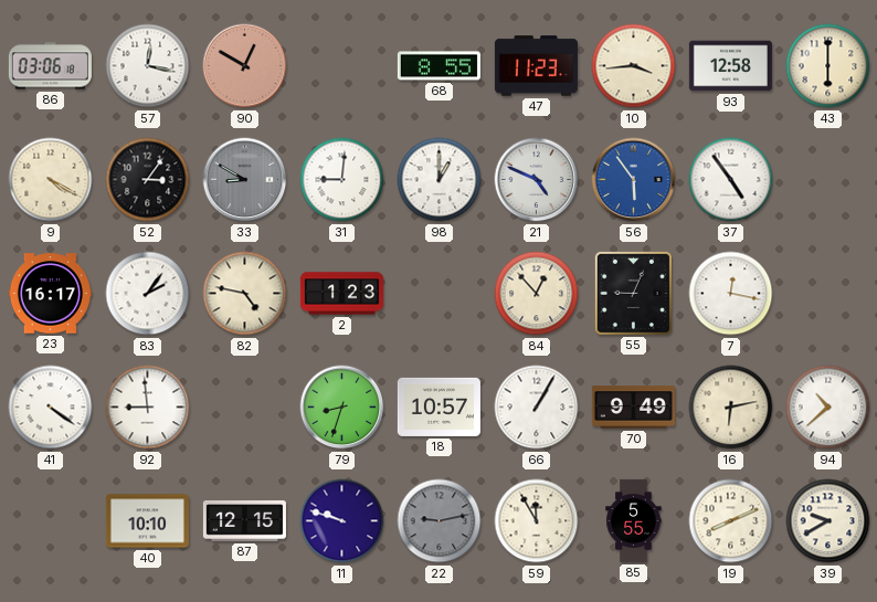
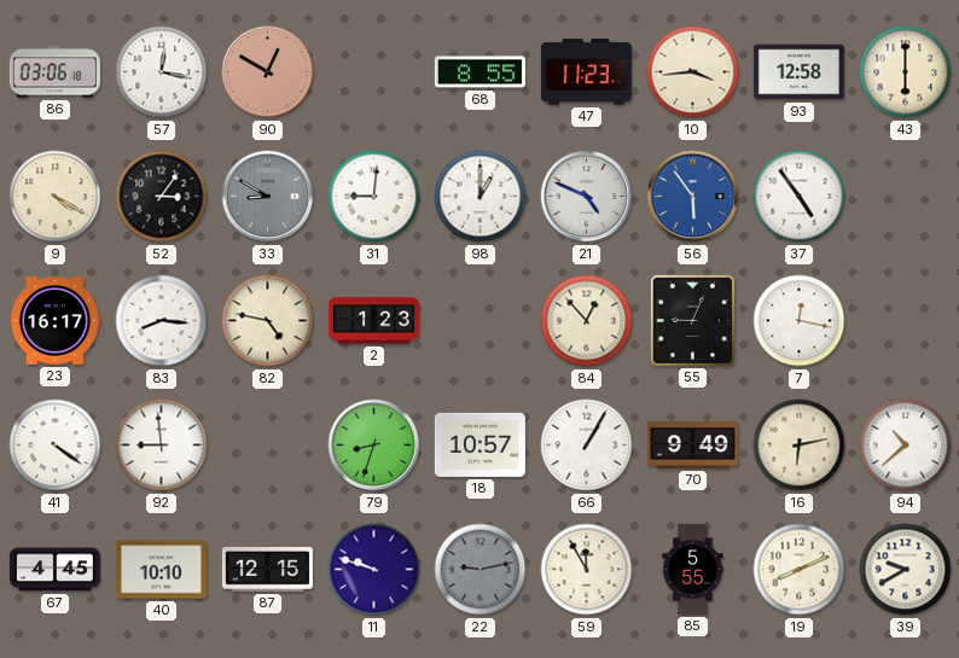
83: 2:06 -> 8:16
67: none -> 4:45
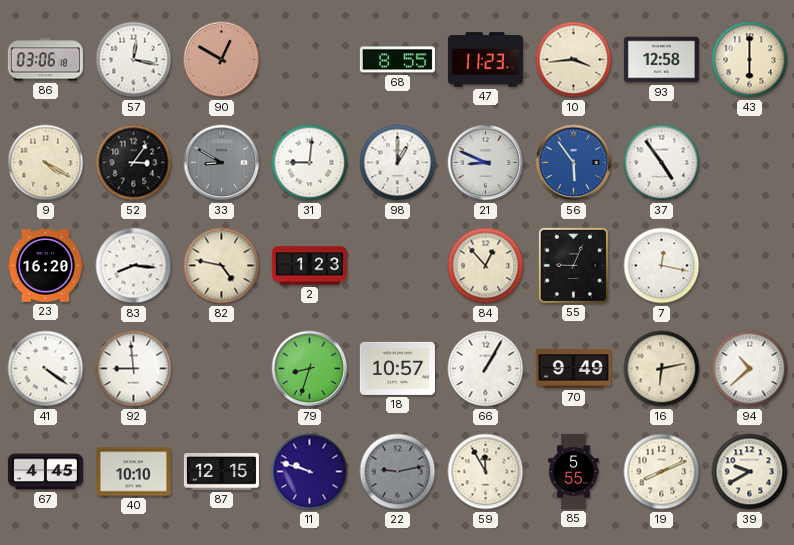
21: 4:49 -> 8:49
23: 16:17 -> 16:20
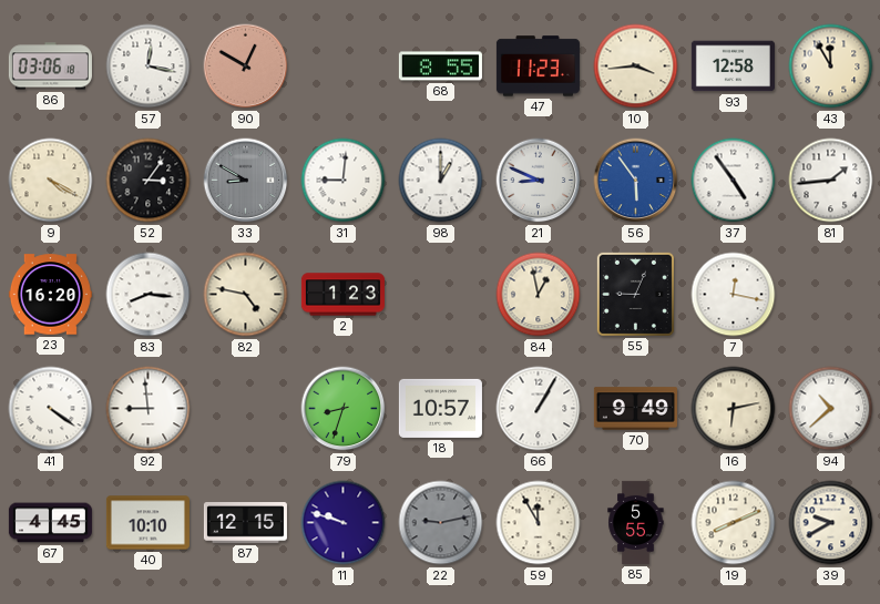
43: 6:00 -> 11:55
81: none -> 1:44
84: 12:53 -> 12:58
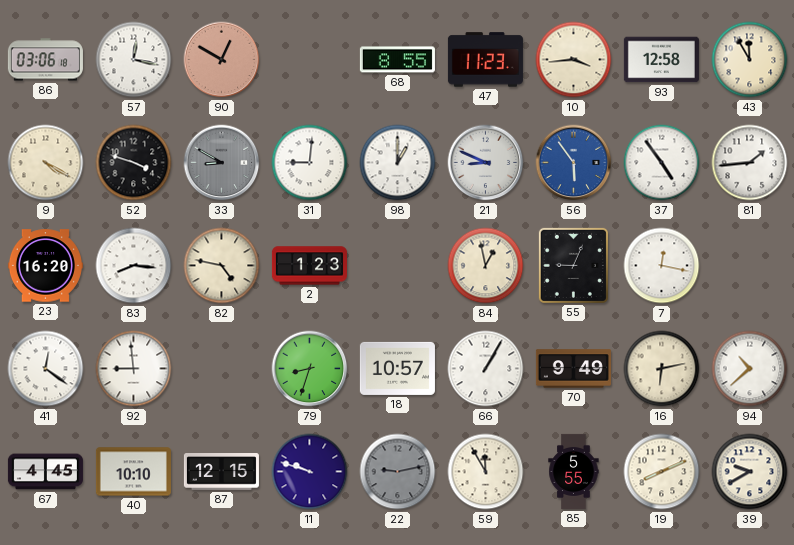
52: 3:06 -> 3:48
41: 4:21 -> 12:21
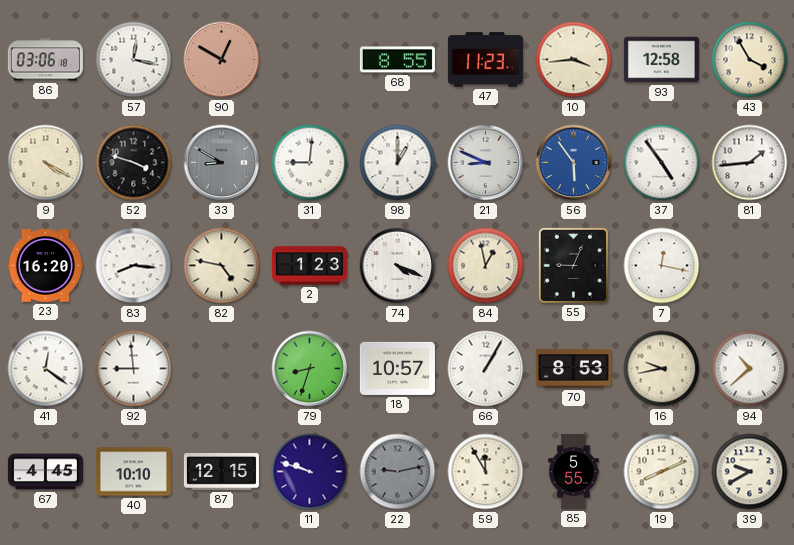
43: 11:55 -> 3:55
74: none -> 4:19
70: 9:49 -> 8:53
16: 6:13 -> 9:43
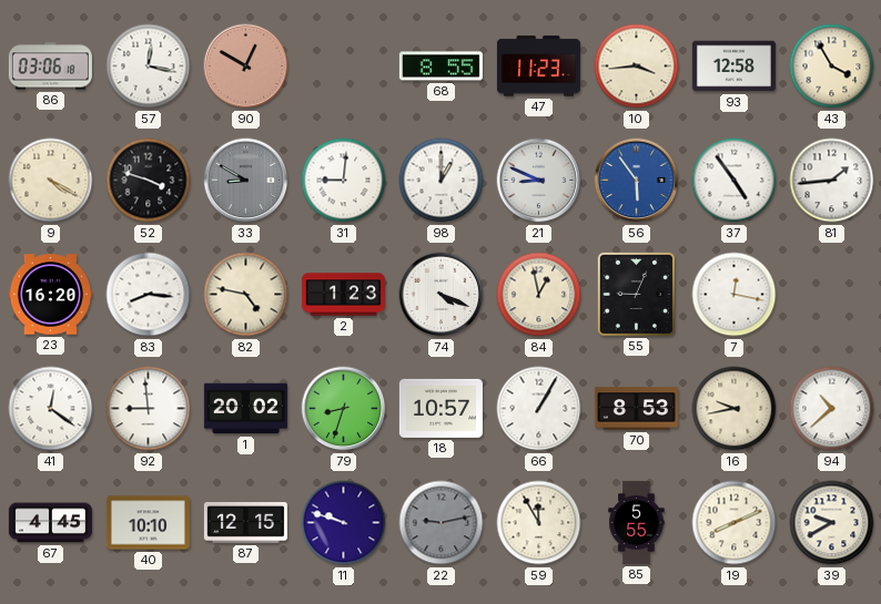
1: none -> 20:02
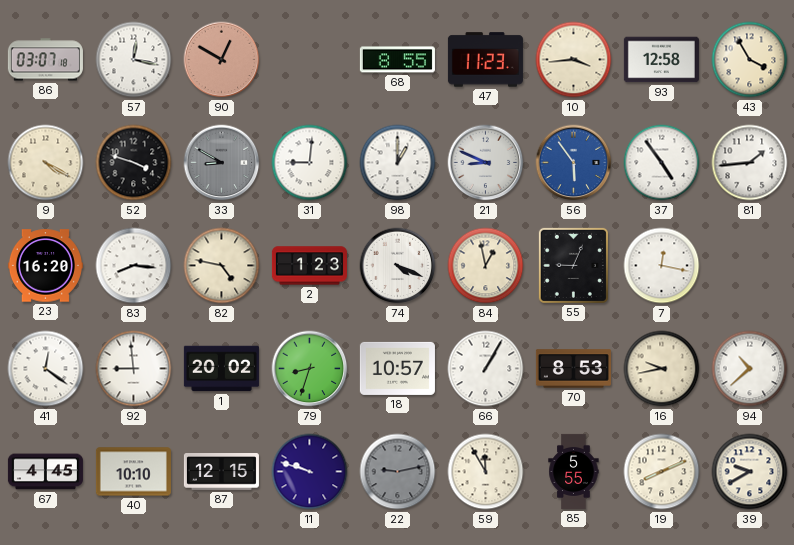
86: 03:06 -> 03:07
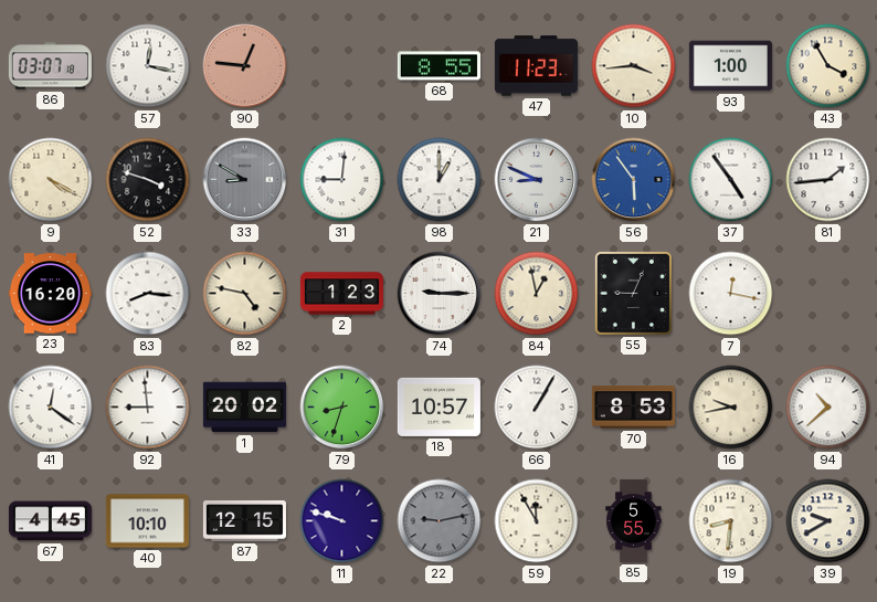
90: 12:50 -> 12:46
93: 12:58 -> 1:00
74: 4:19 -> 9:15
19: 8:11 -> 8:31
